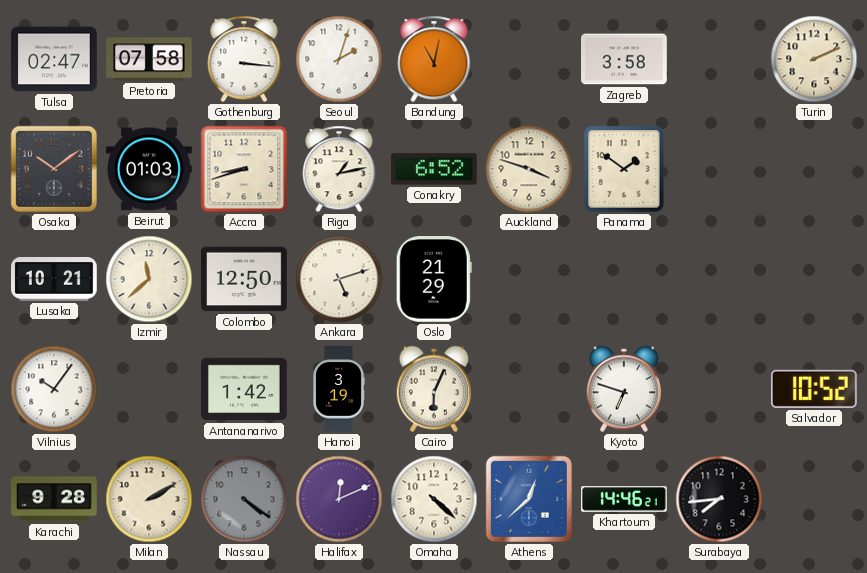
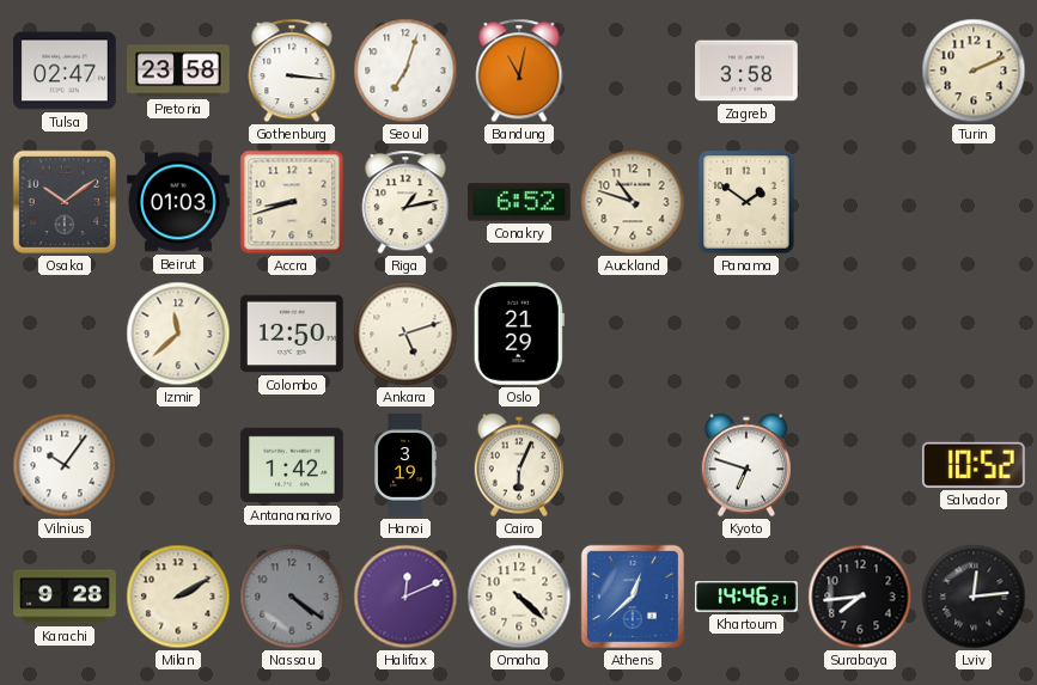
Pretoria: 07:58 -> 23:58
Seoul: 2:03 -> 7:03
Auckland: 3:48 -> 10:48
Lusaka: 10:21 -> none
Lviv: none -> 12:14
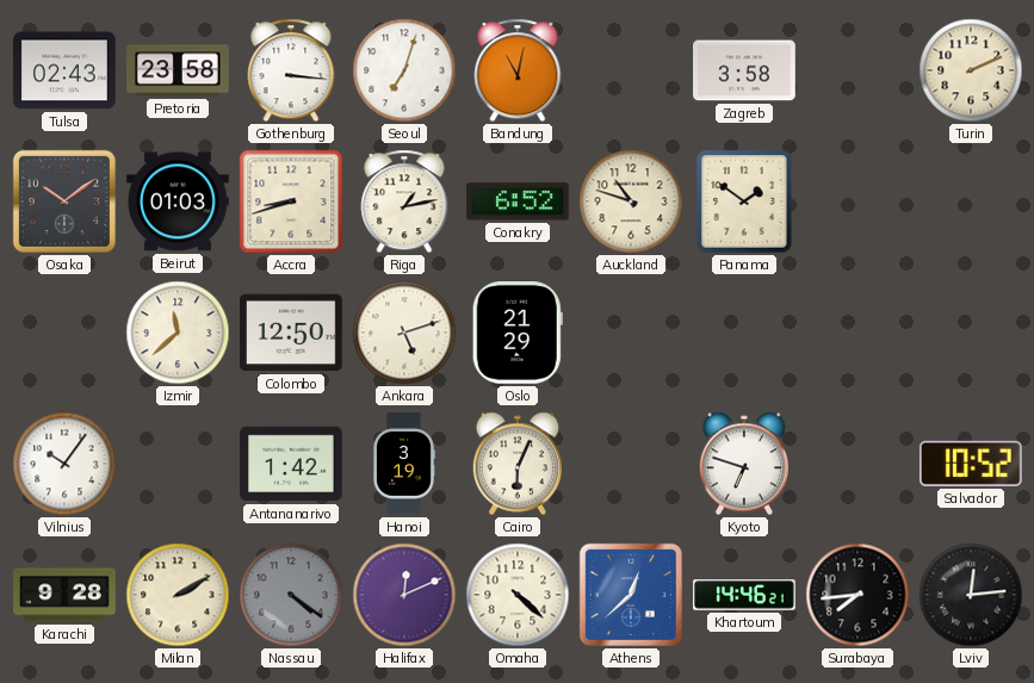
Tulsa: 02:47 -> 02:43
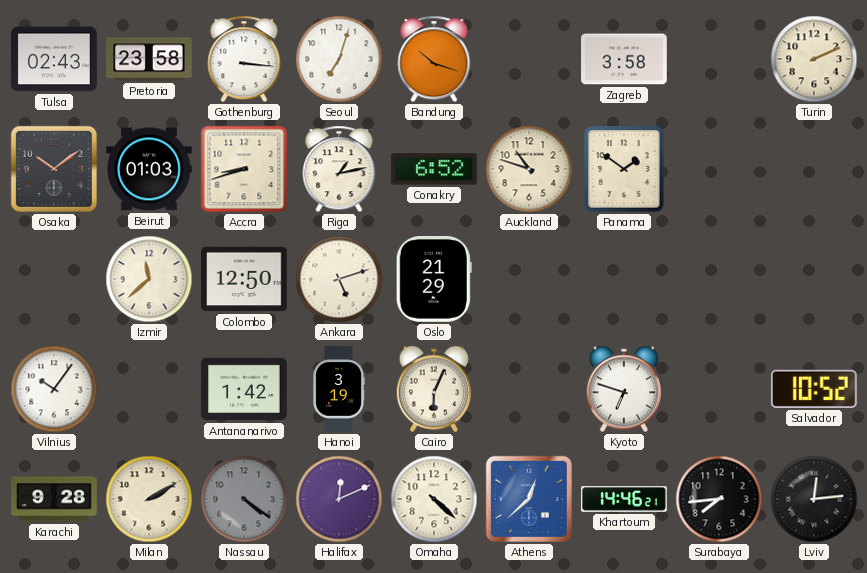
Bandung: 11:02 -> 10:18
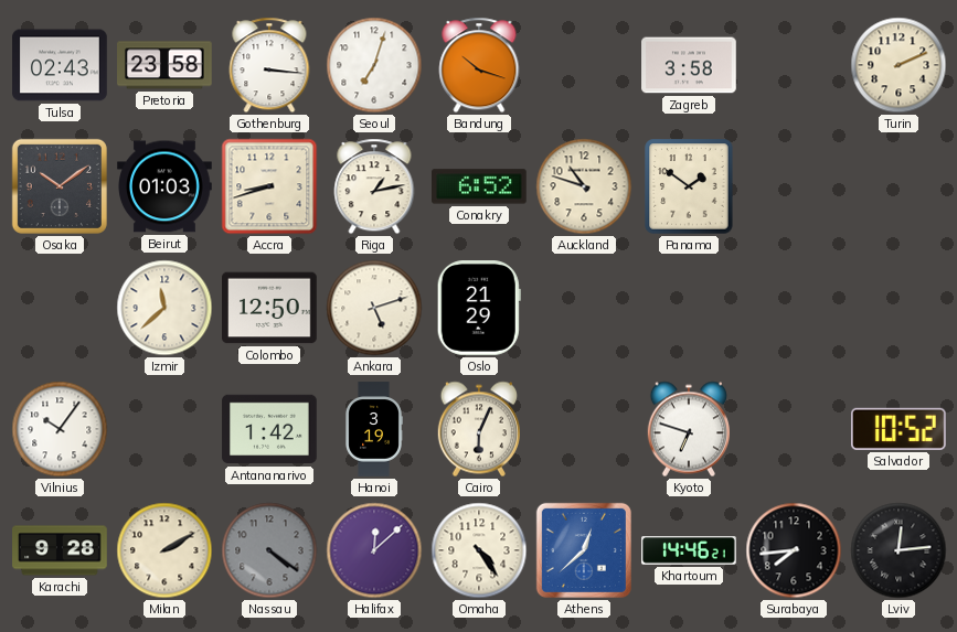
Halifax: 12:11 -> 12:08
Omaha: 4:22 -> 4:24
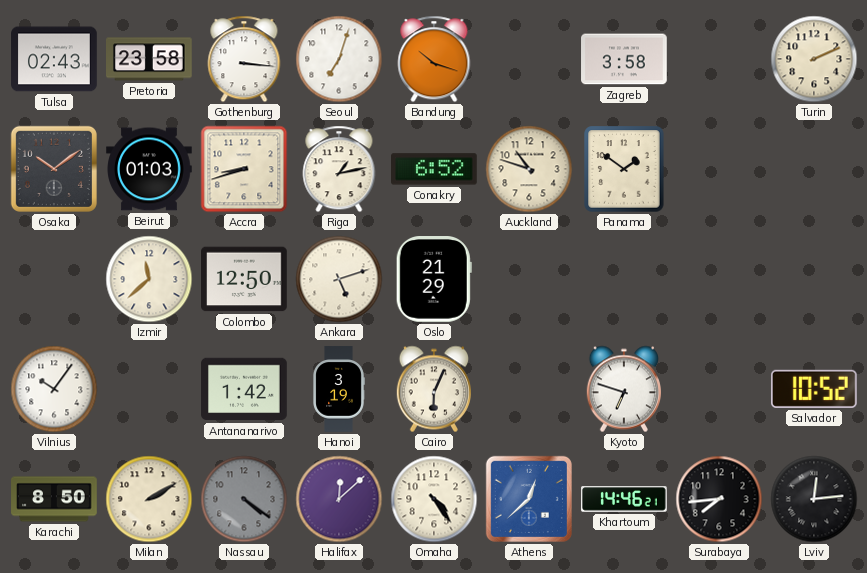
Karachi: 9:28 -> 8:50
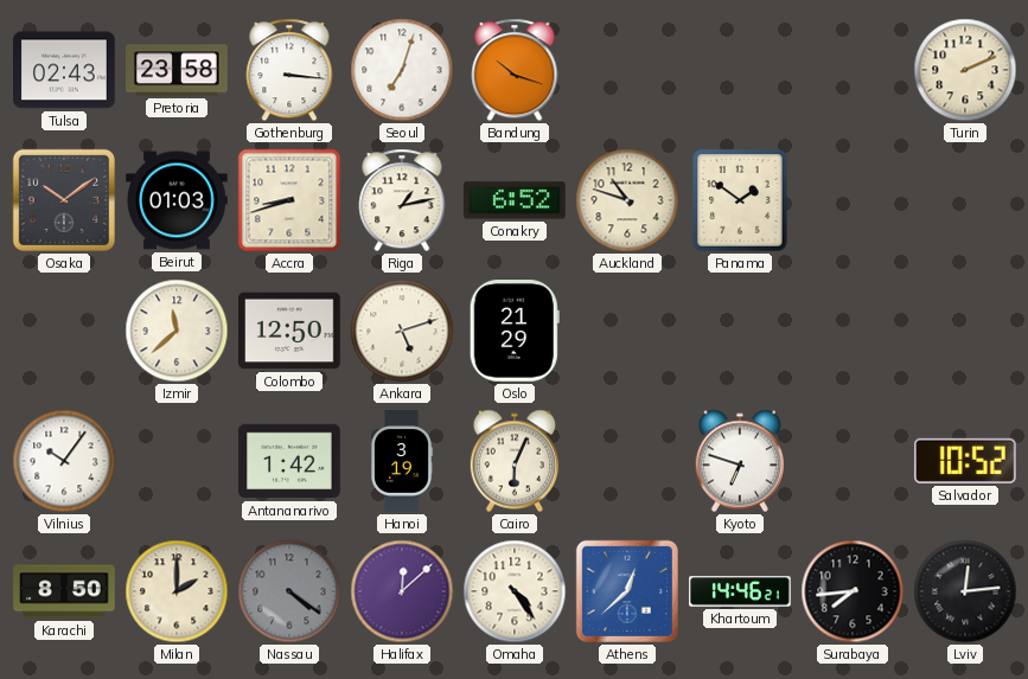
Zagreb: 3:58 -> none
Milan: 2:10 -> 2:00
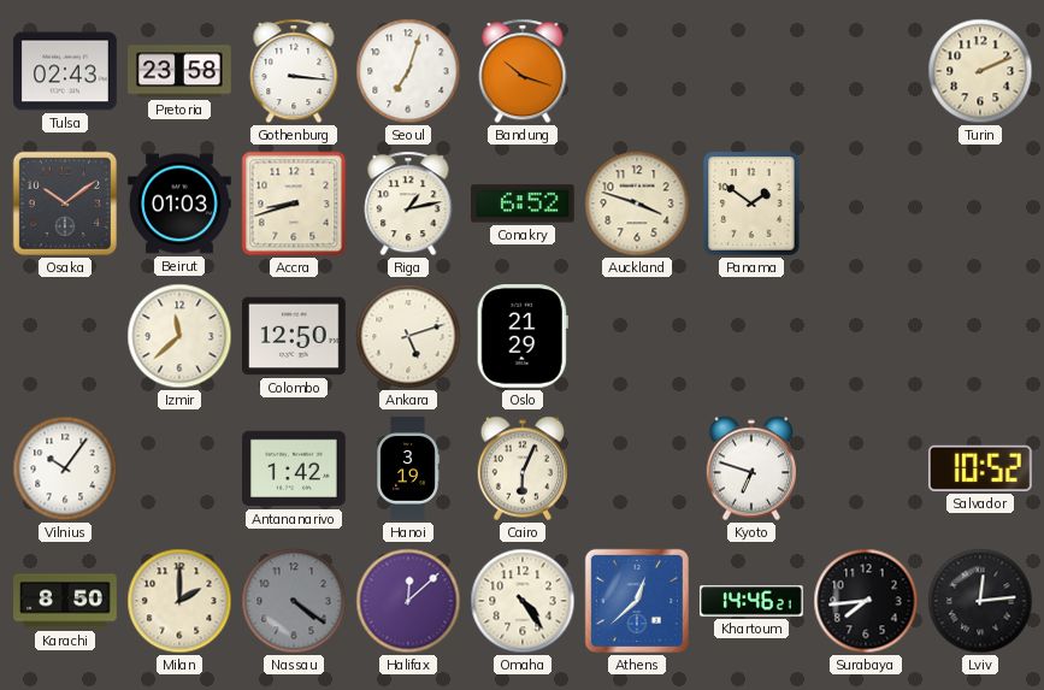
Auckland: 10:48 -> 3:48
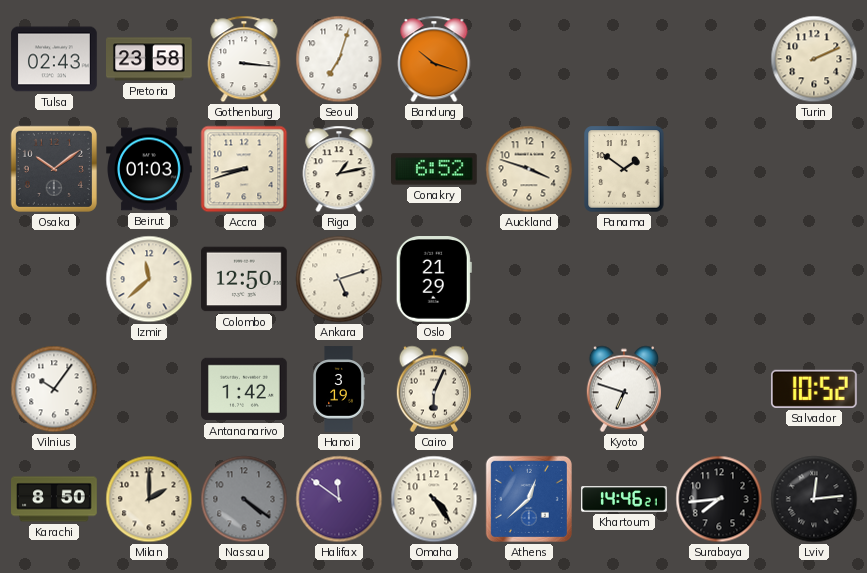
Halifax: 12:08 -> 11:51
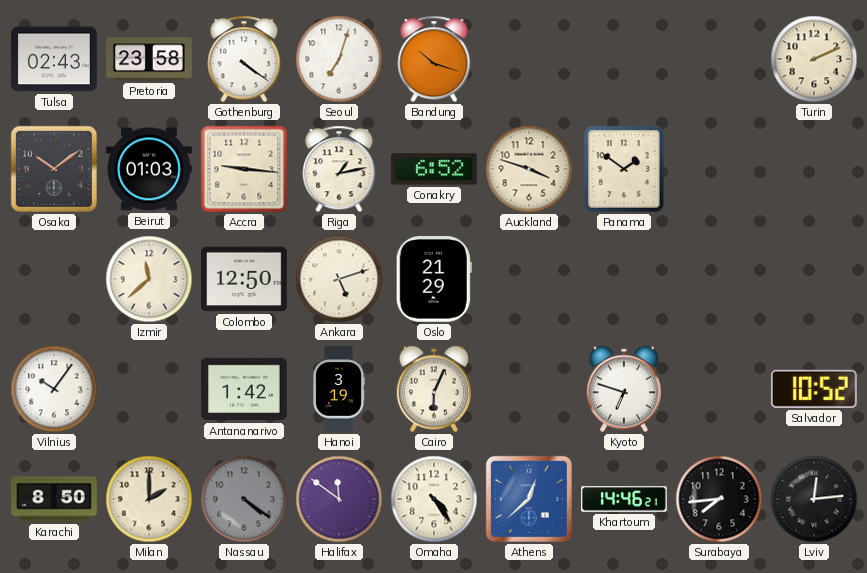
Gothenburg: 3:16 -> 4:21
Accra: 8:42 -> 9:16
